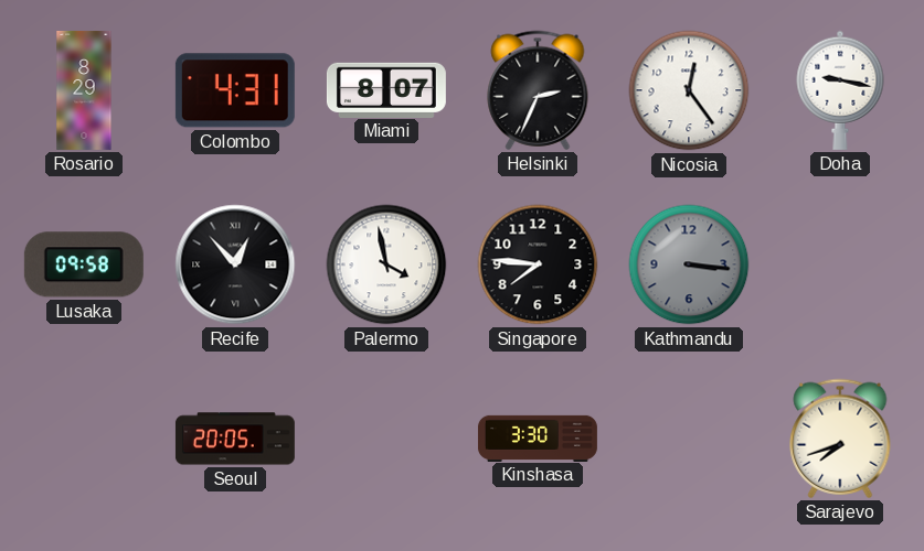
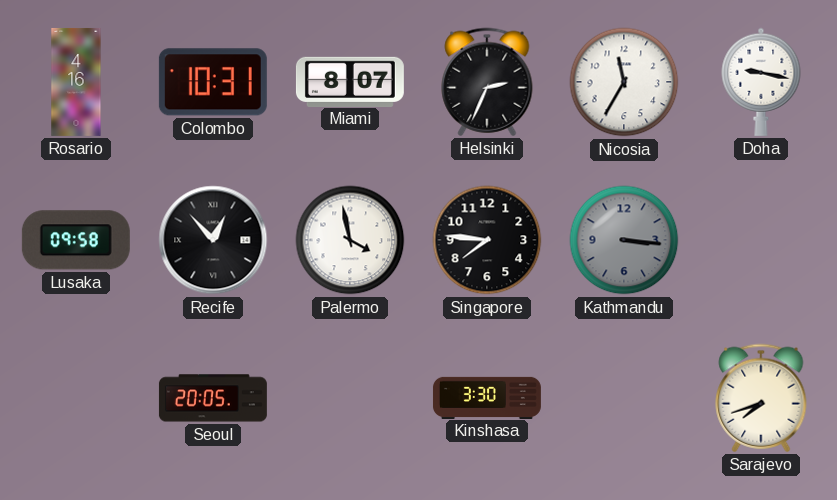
Rosario: 8:29 -> 4:16
Colombo: 4:31 -> 10:31
Nicosia: 12:24 -> 11:35
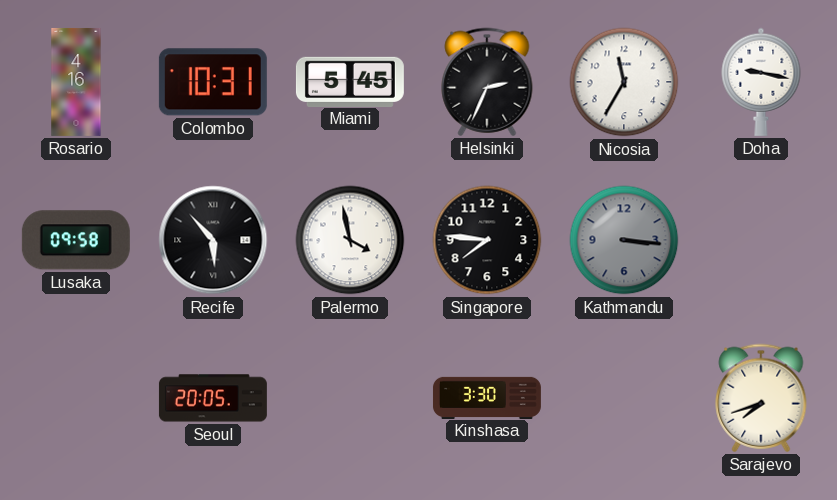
Miami: 8:07 -> 5:45
Recife: 12:53 -> 5:53
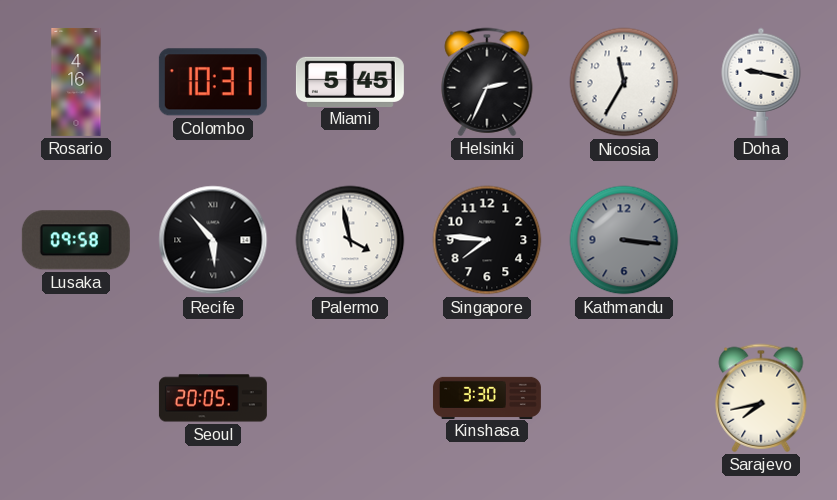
Sarajevo: 7:42 -> 7:43
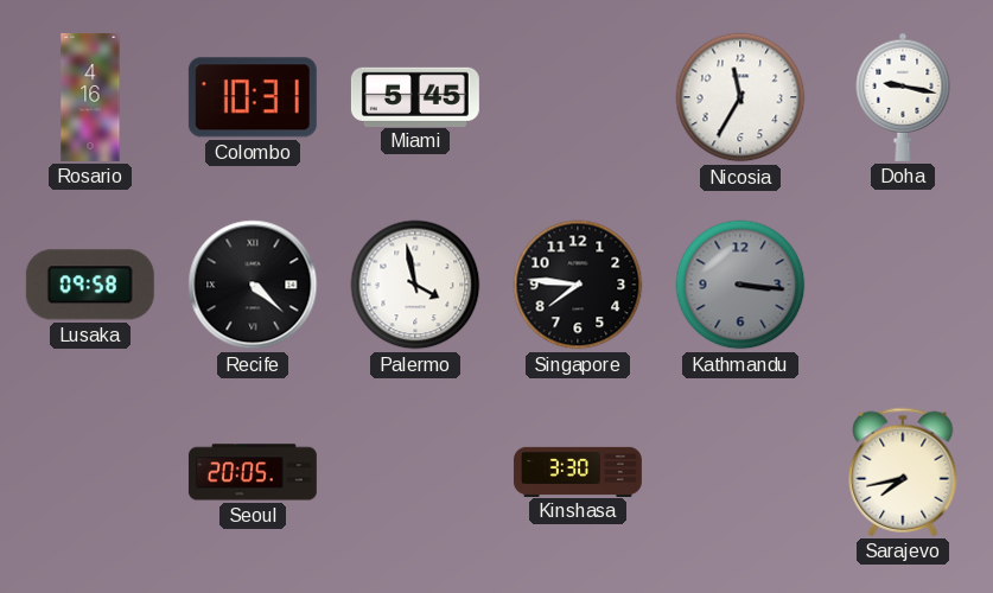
Helsinki: 2:34 -> none
Recife: 5:53 -> 4:22
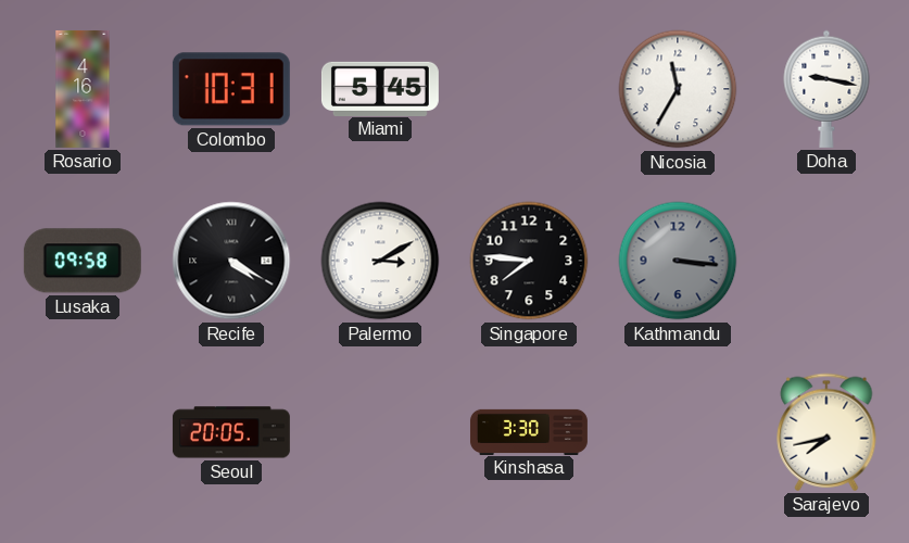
Recife: 4:22 -> 4:20
Palermo: 3:58 -> 3:10
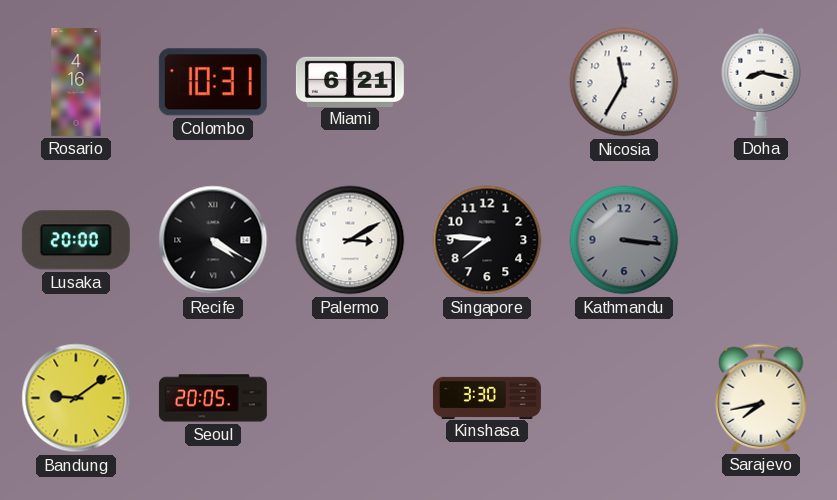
Miami: 5:45 -> 6:21
Doha: 9:17 -> 8:17
Lusaka: 09:58 -> 20:00
Bandung: none -> 9:09
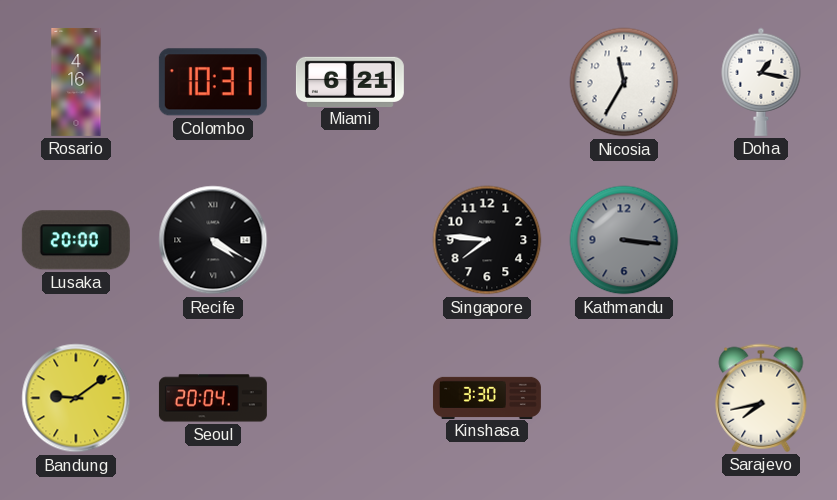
Doha: 8:17 -> 1:17
Palermo: 3:10 -> none
Seoul: 20:05 -> 20:04
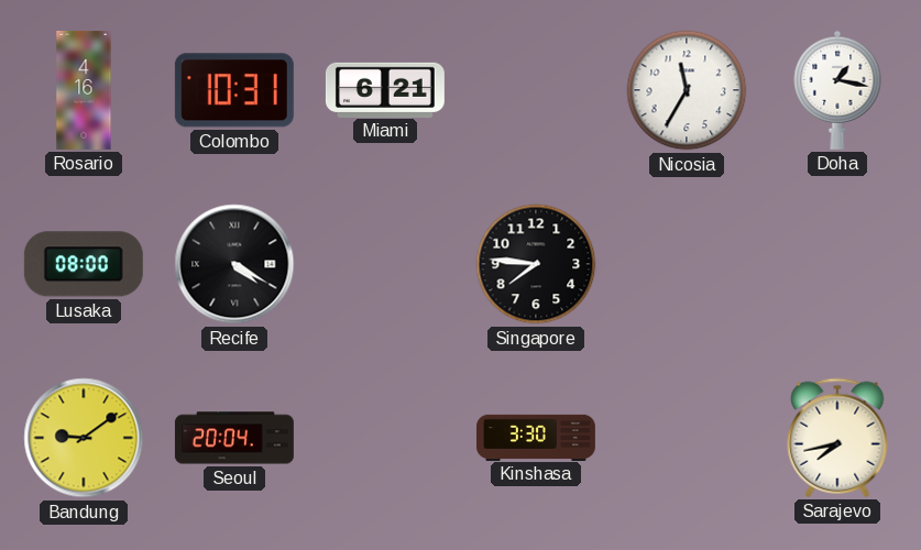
Lusaka: 20:00 -> 08:00
Kathmandu: 3:16 -> none
